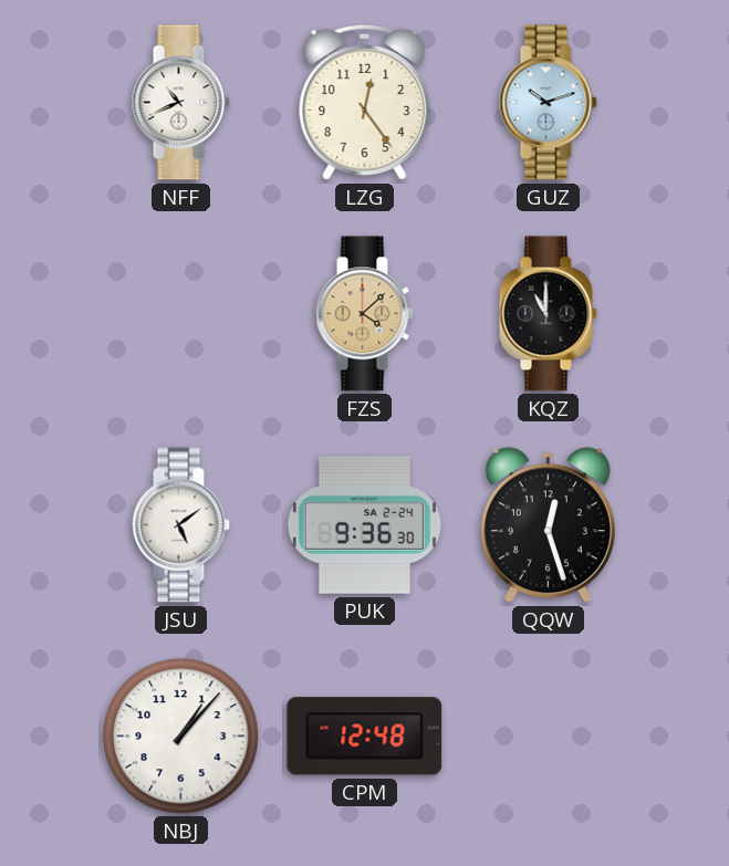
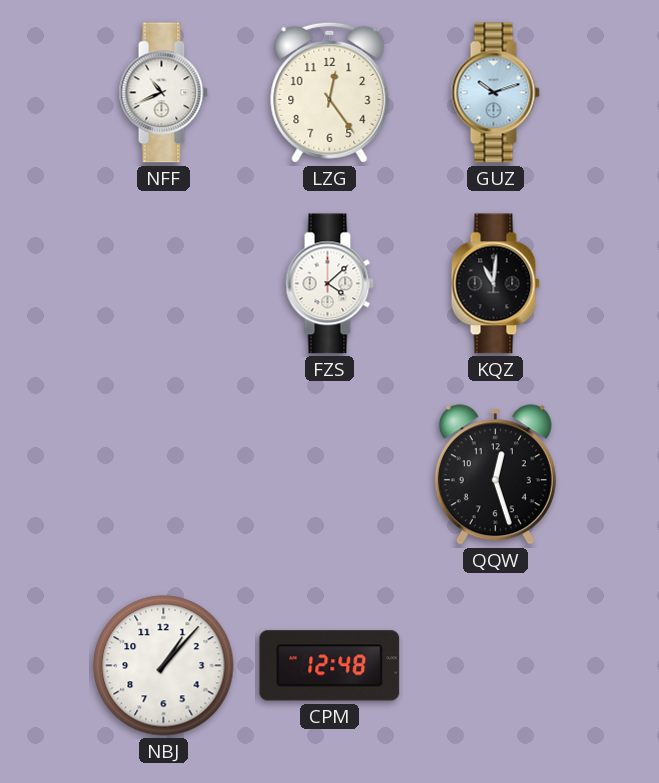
FZS dial: champagne -> white
KQZ: 11:00 -> 11:01
JSU: 5:09 -> none
PUK: 9:36 -> none
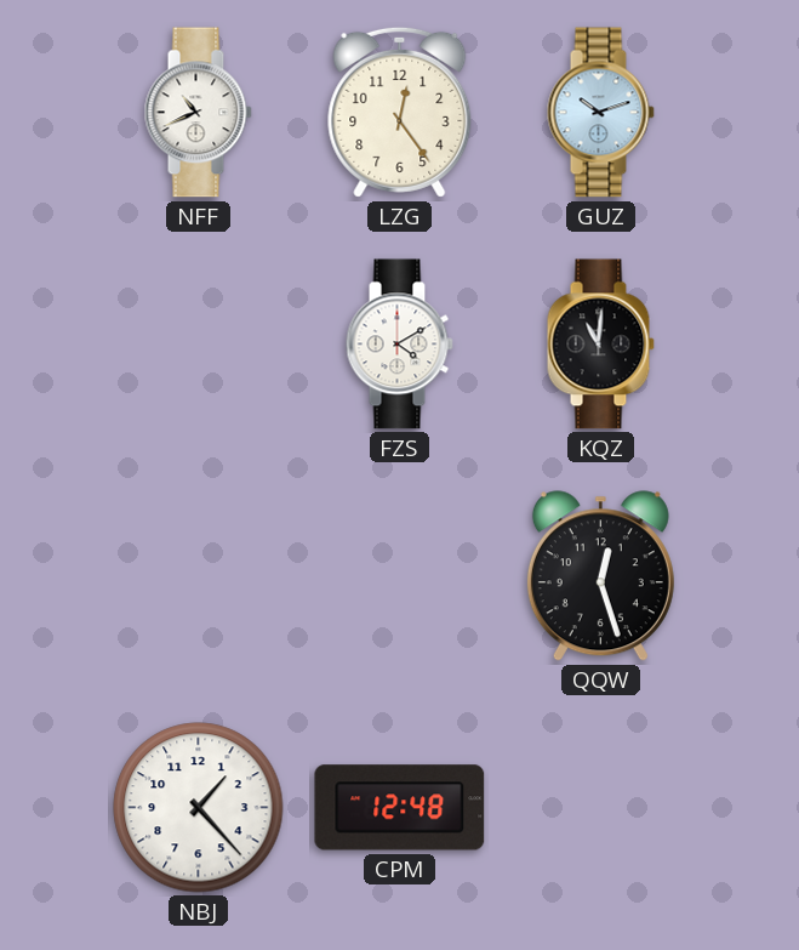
FZS: 4:08 -> 4:10
NBJ: 1:07 -> 1:23
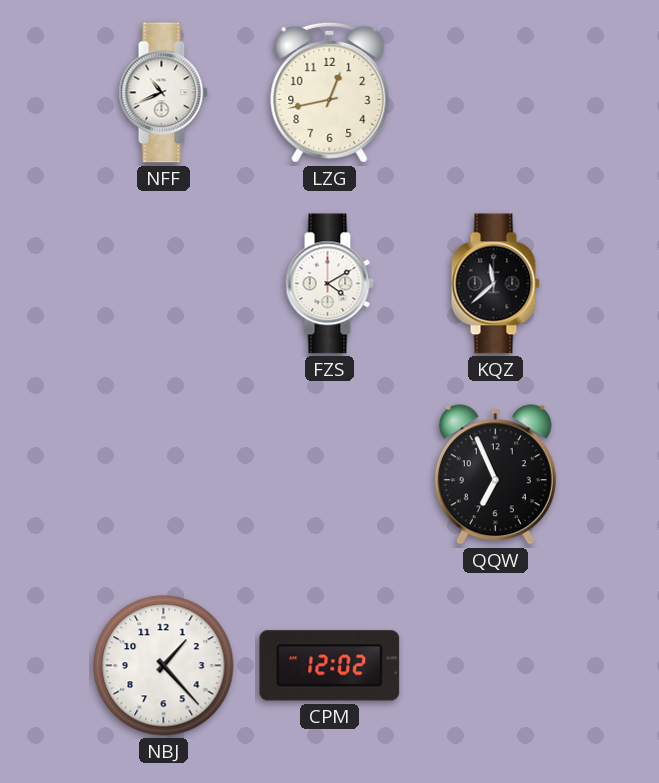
LZG: 12:24 -> 12:43
GUZ: 10:12 -> none
KQZ: 11:01 -> 11:38
QQW: 12:27 -> 6:56
CPM: 12:48 -> 12:02
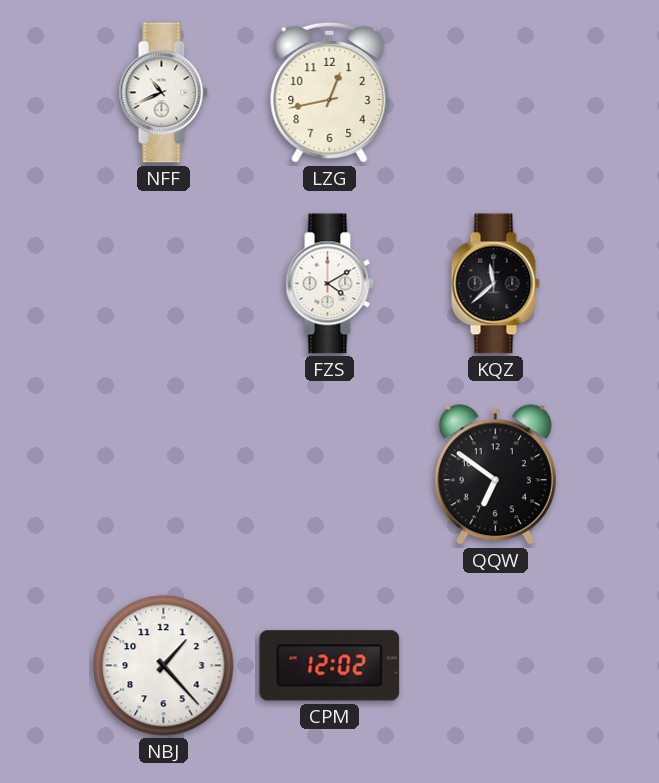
QQW: 6:56 -> 6:51
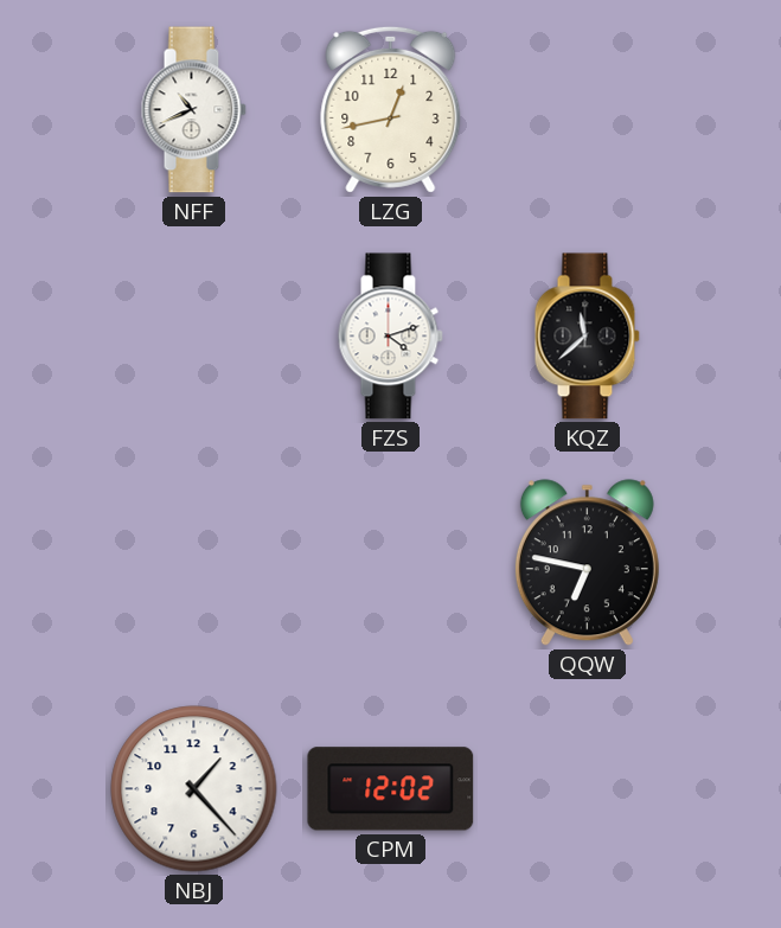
FZS: 4:10 -> 4:12
QQW: 6:51 -> 6:47
